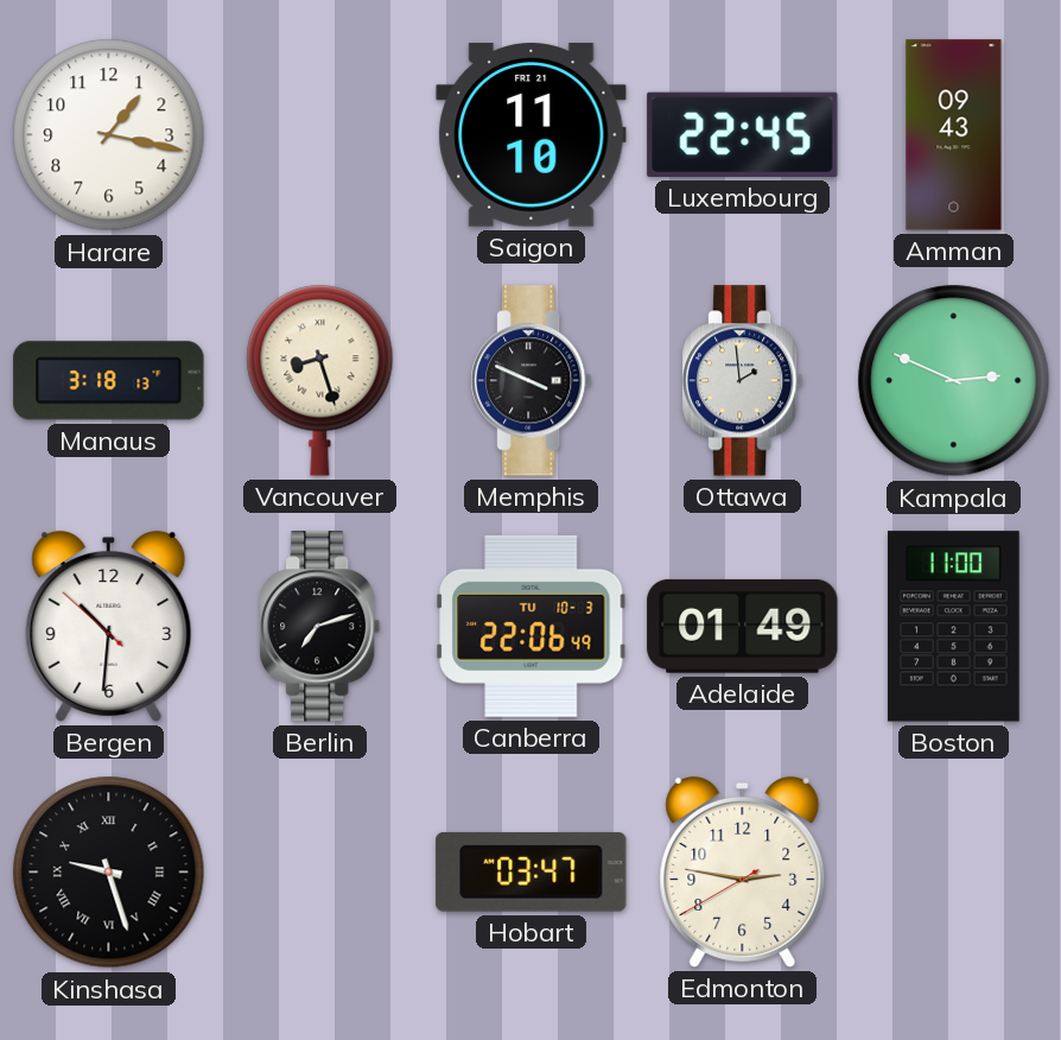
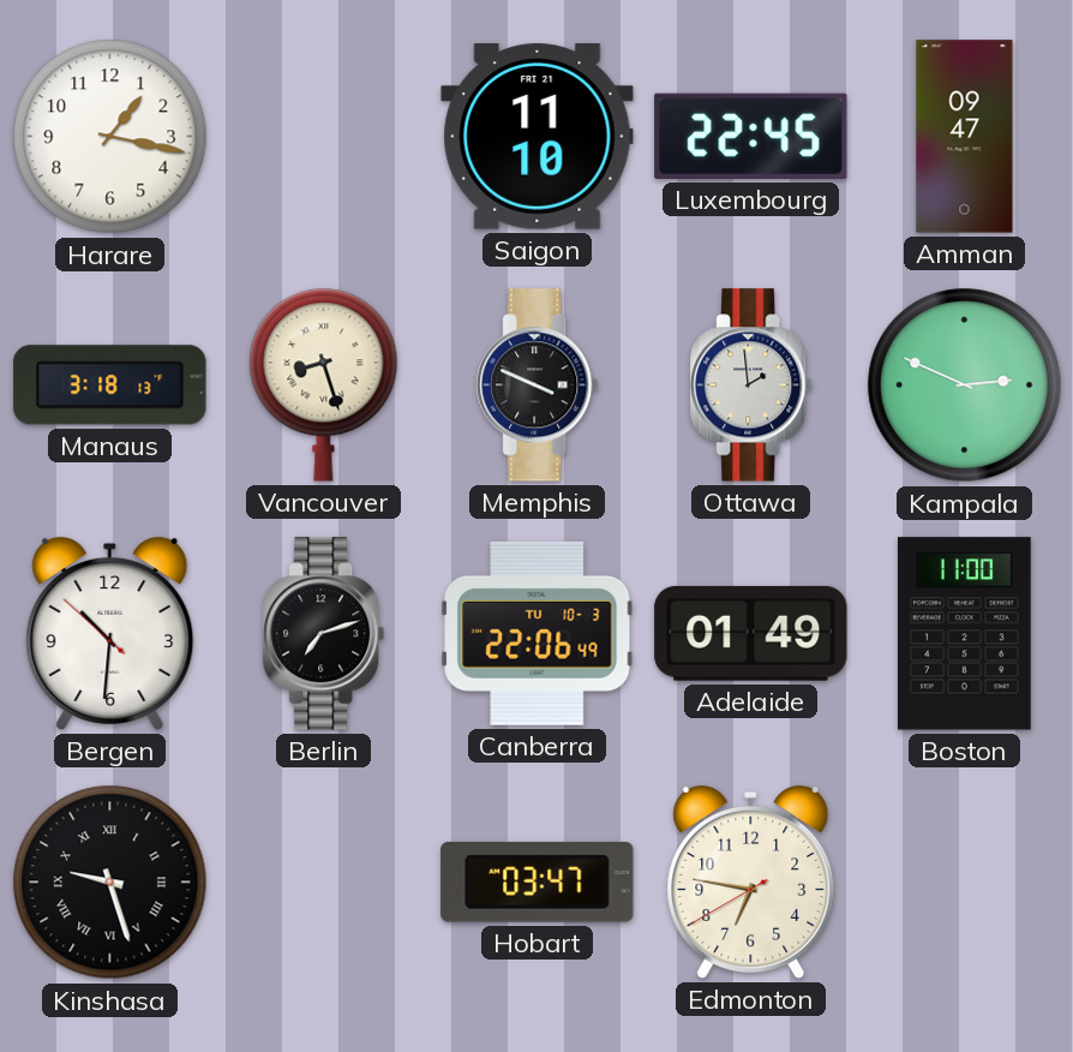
Amman: 09:43 -> 09:47
Edmonton: 2:46 -> 6:46
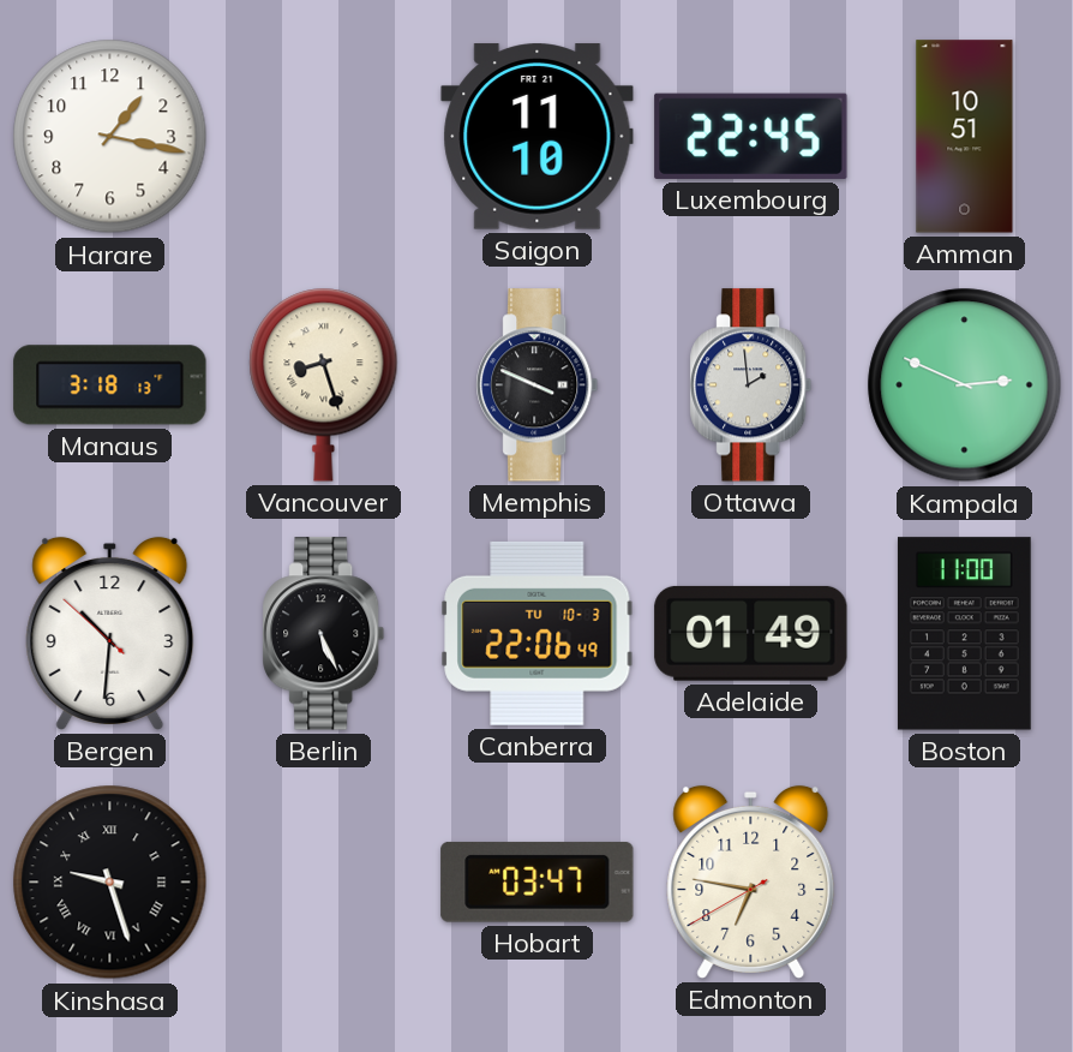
Amman: 09:47 -> 10:51
Berlin: 7:12 -> 5:26
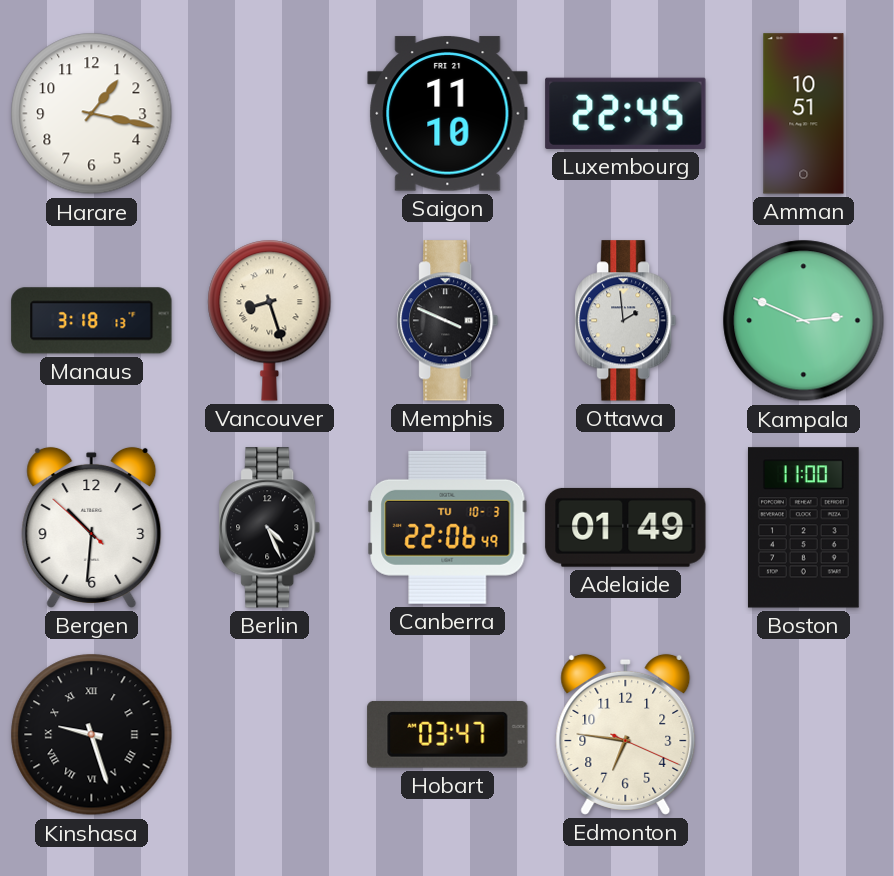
Berlin: 5:26 -> 4:26
Edmonton: 6:46:40 -> 6:46:19
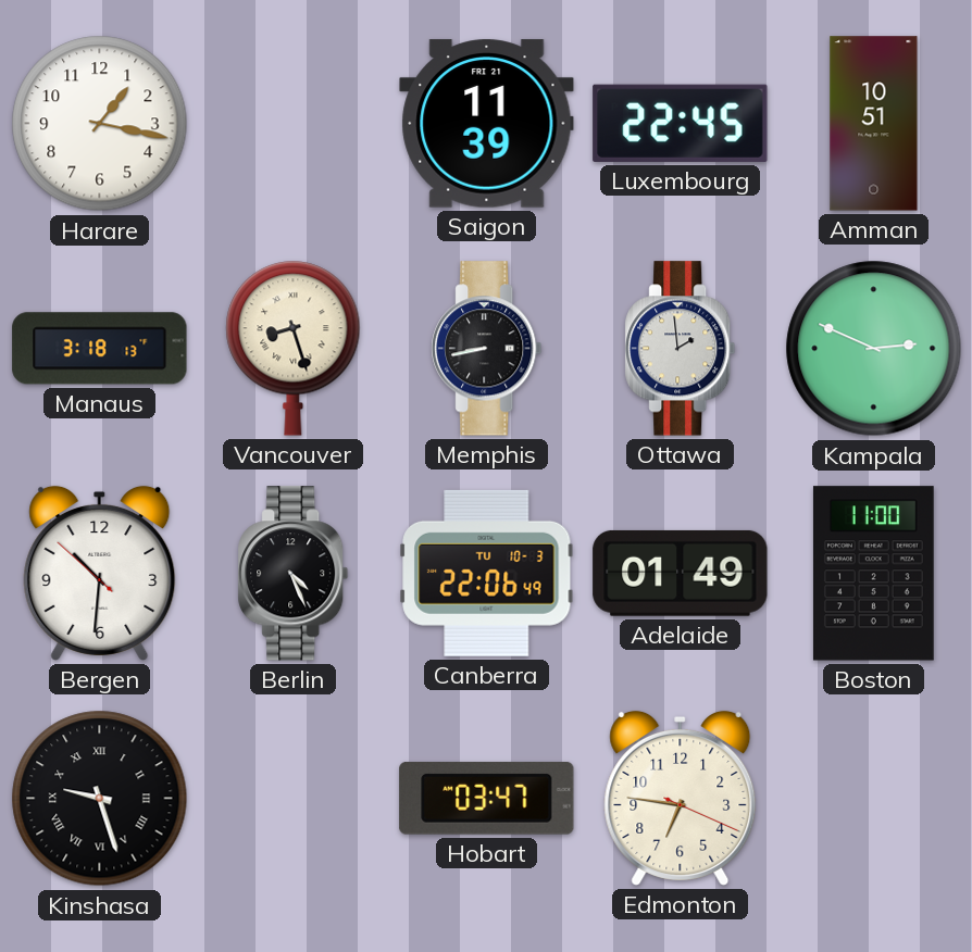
Saigon: 11:10 -> 11:39
Memphis: 3:49 -> 8:43
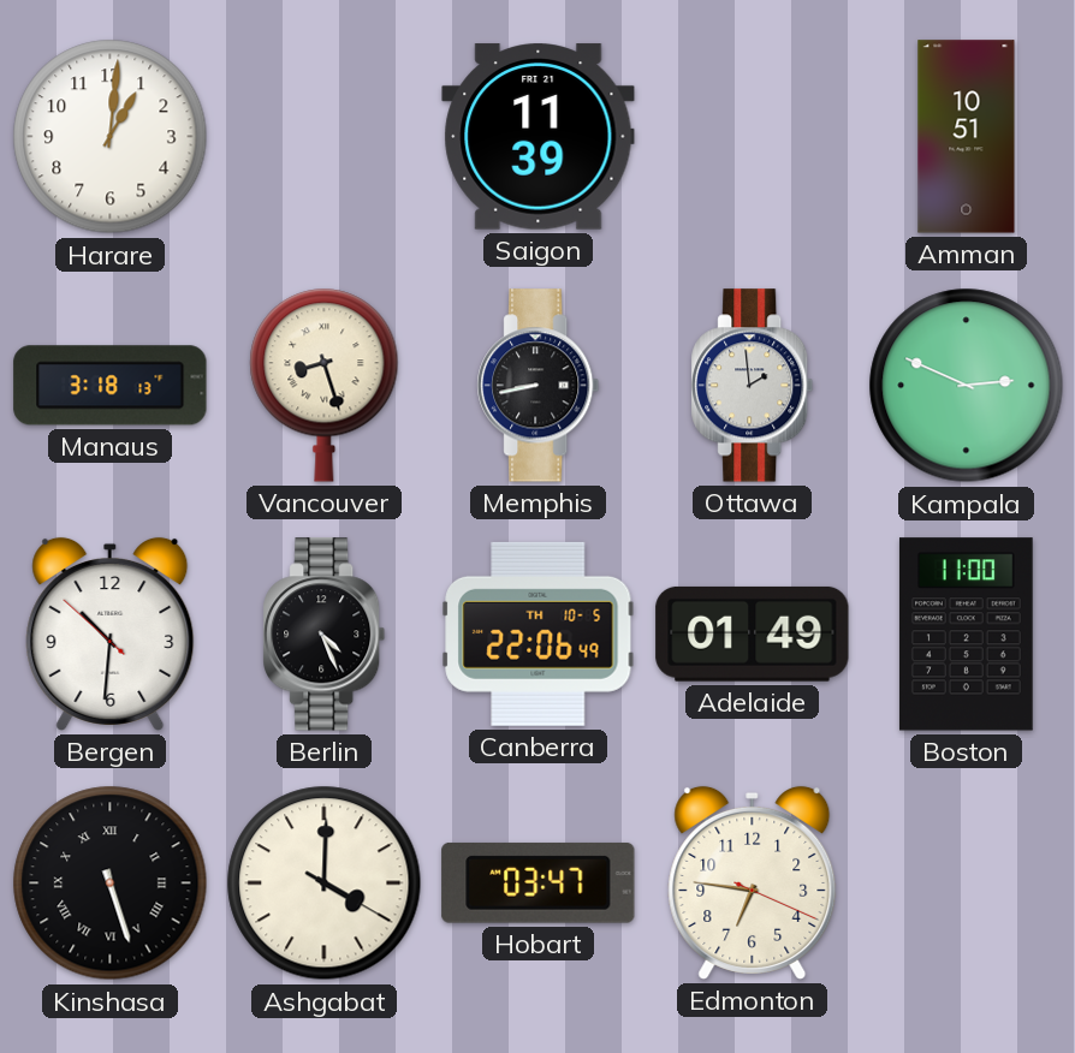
Harare: 1:17 -> 1:01
Luxembourg: 22:45 -> none
Canberra date: TU 10-3 -> TH 10-5
Kinshasa: 9:27 -> 5:27
Ashgabat: none -> 4:00
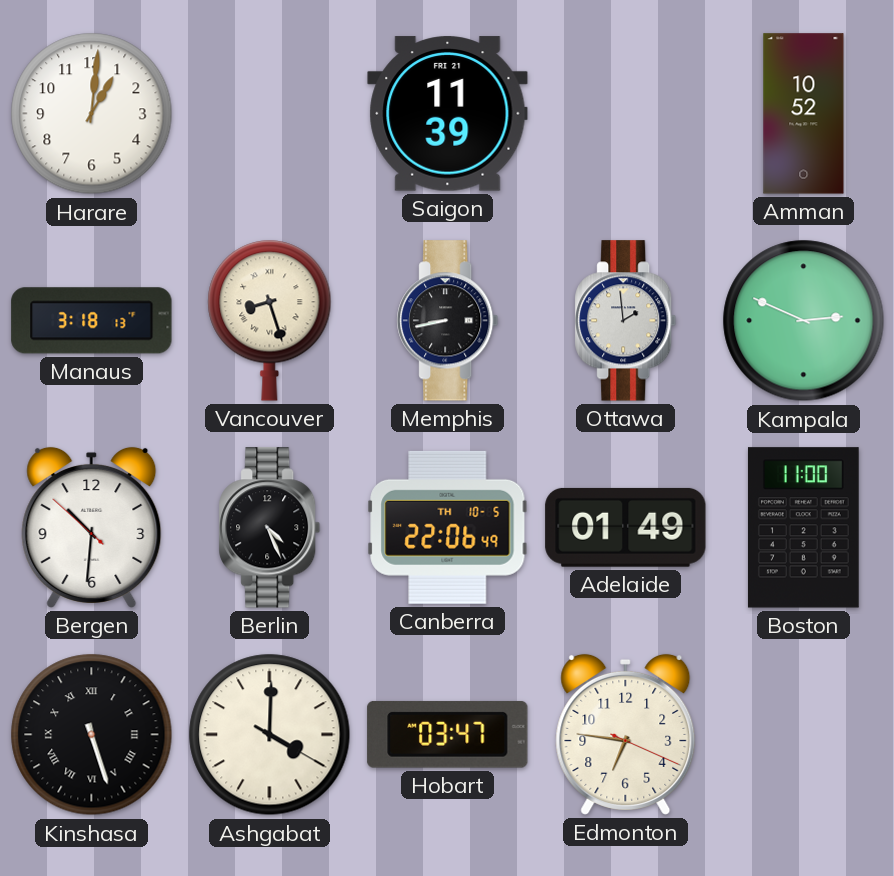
Amman: 10:51 -> 10:52
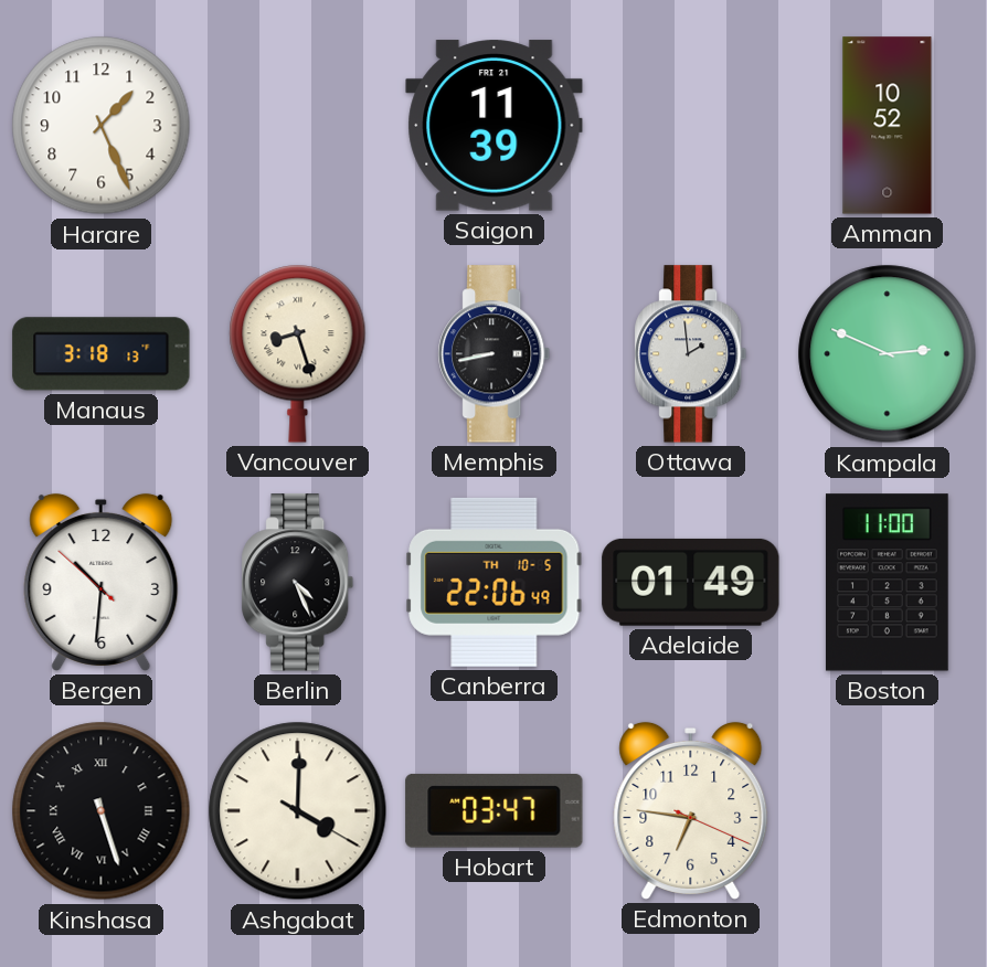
Harare: 1:01 -> 1:26
